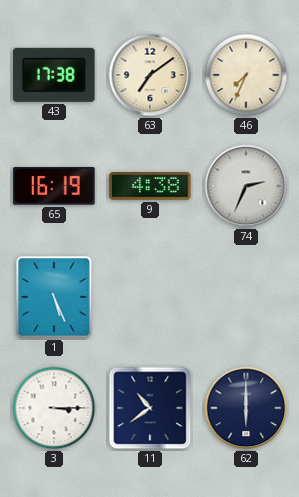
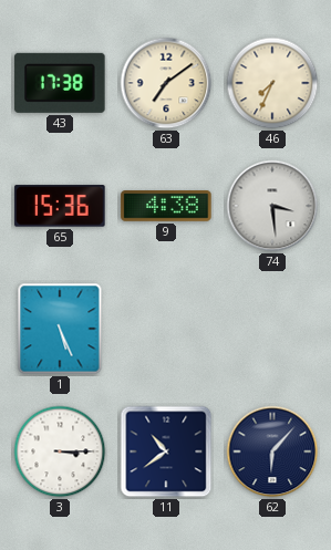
65: 16:19 -> 15:36
74: 2:34 -> 3:29
62: 6:00 -> 6:07
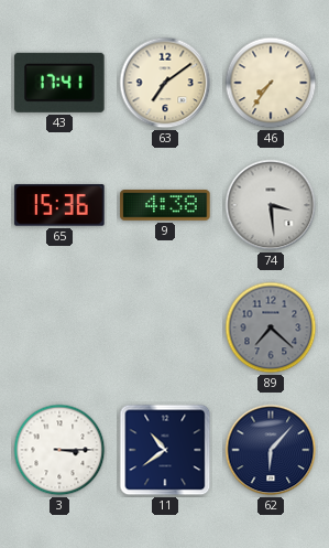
43: 17:38 -> 17:41
46: 7:34 -> 7:36
1: 5:26 -> none
89: none -> 7:22
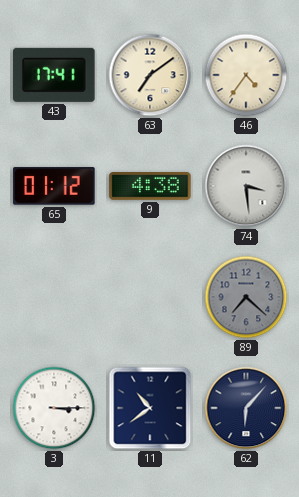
46: 7:36 -> 4:36
65: 15:36 -> 01:12
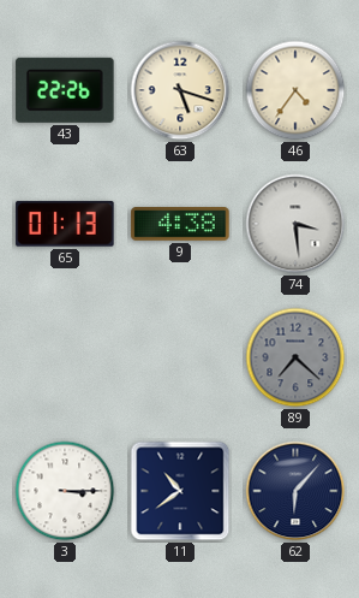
43: 17:41 -> 22:26
63: 7:09 -> 5:18
65: 01:12 -> 01:13
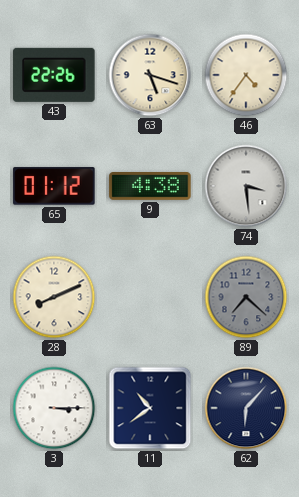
65: 01:13 -> 01:12
28: none -> 8:11
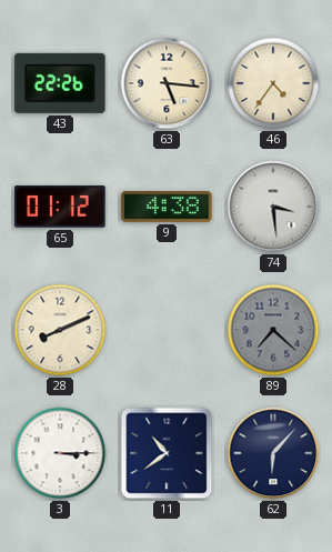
63: 5:18 -> 5:16
